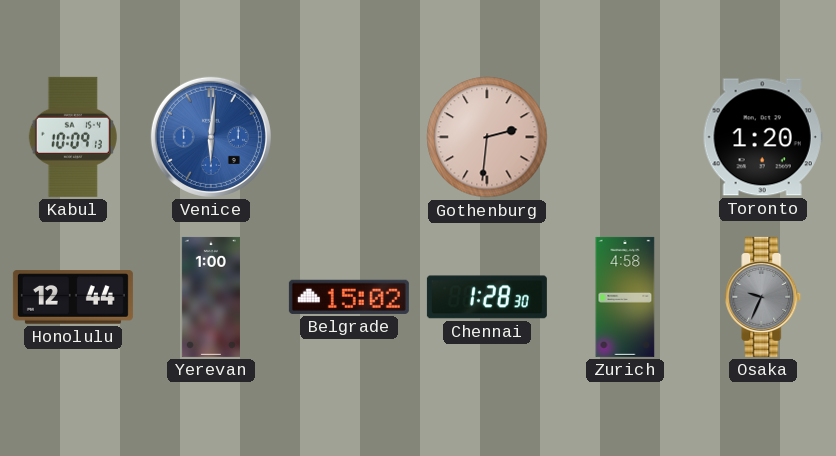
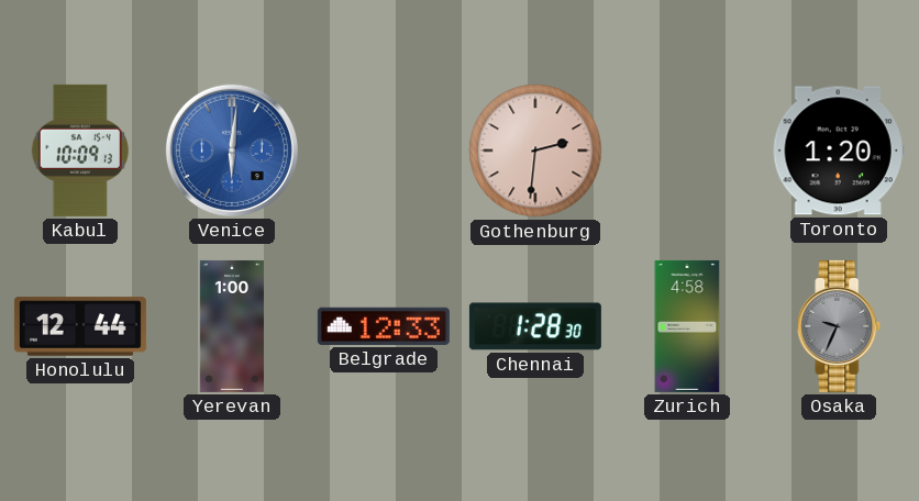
Belgrade: 15:02 -> 12:33
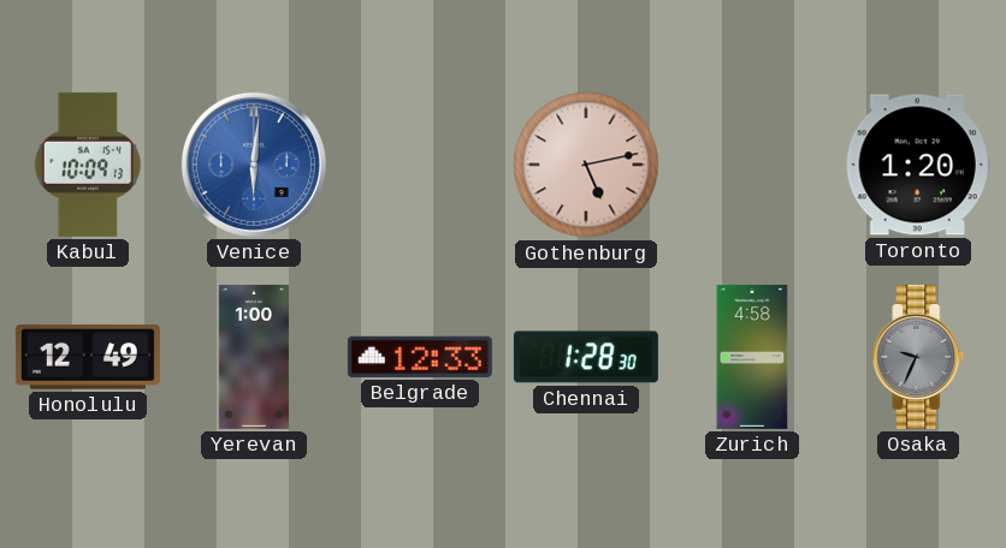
Gothenburg: 2:31 -> 5:13
Honolulu: 12:44 -> 12:49
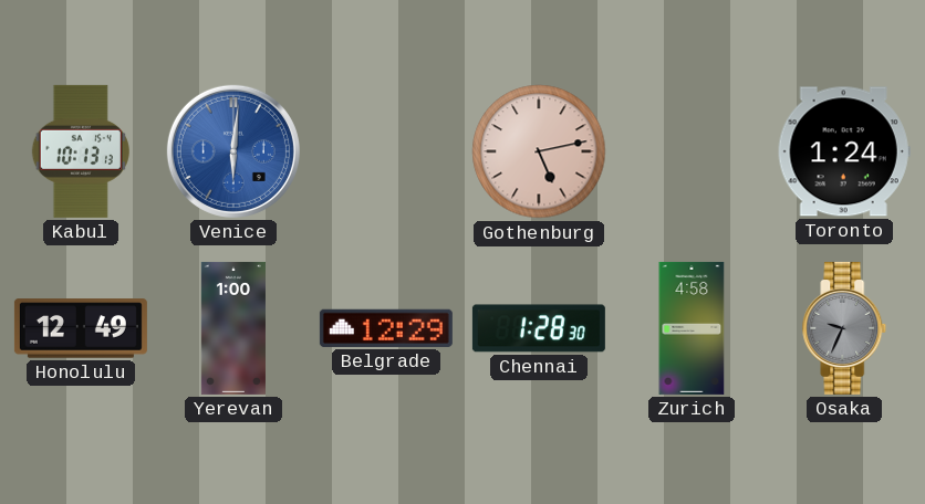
Kabul: 10:09 -> 10:13
Toronto: 1:20 -> 1:24
Belgrade: 12:33 -> 12:29
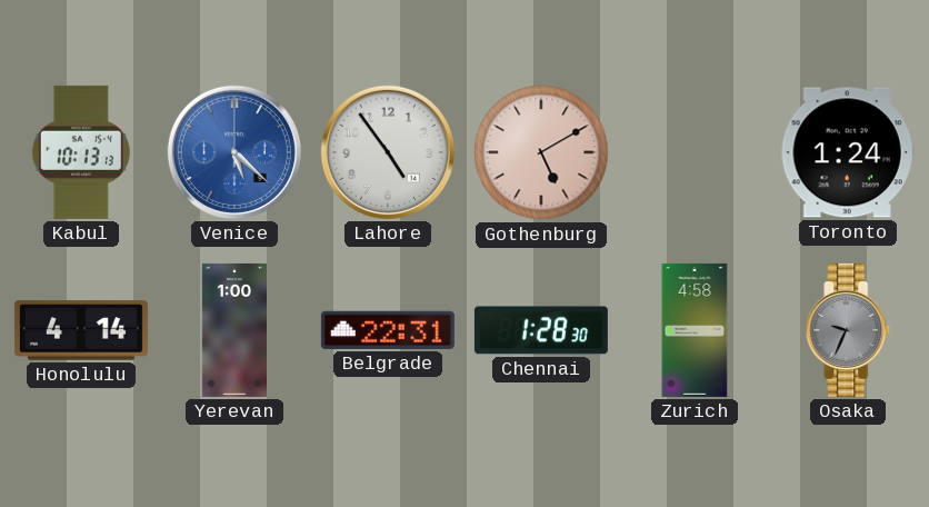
Venice: 6:01 -> 5:22
Lahore: none -> 4:54
Gothenburg: 5:13 -> 5:10
Honolulu: 12:49 -> 4:14
Belgrade: 12:29 -> 22:31
